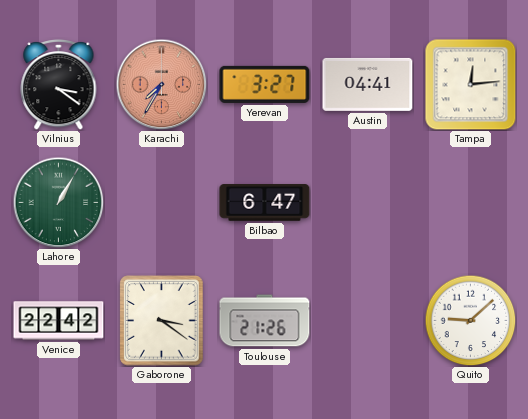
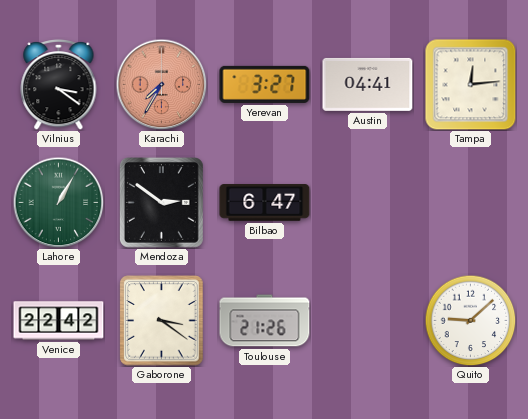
Mendoza: none -> 2:51
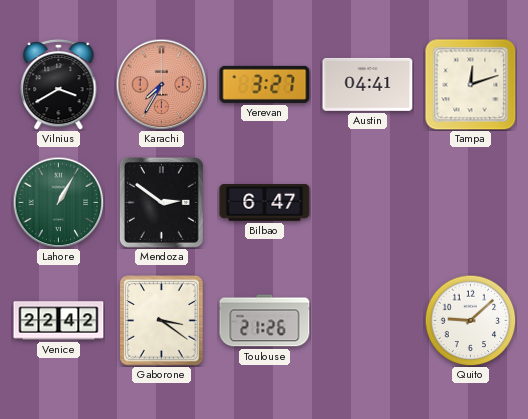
Vilnius: 3:21 -> 3:40
Tampa: 12:14 -> 12:12
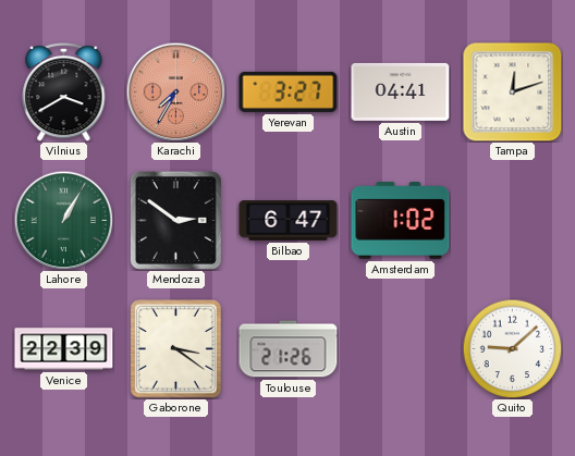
Amsterdam: none -> 1:02
Venice: 22:42 -> 22:39
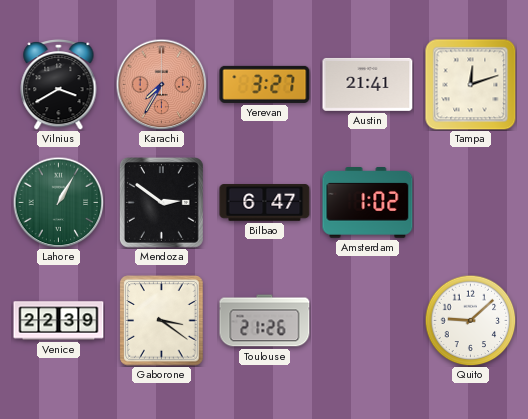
Austin: 04:41 -> 21:41
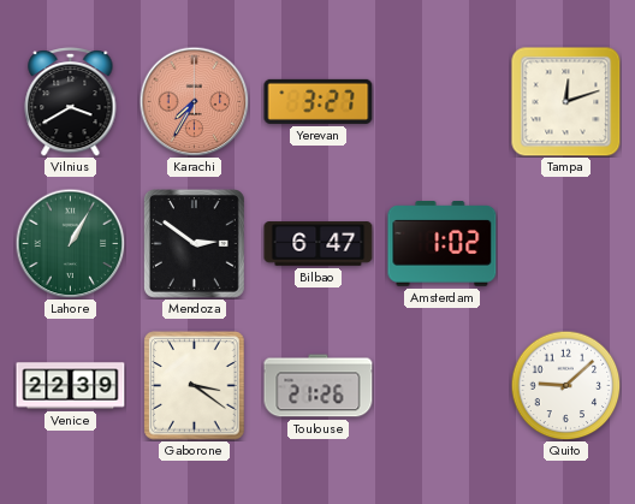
Austin: 21:41 -> none
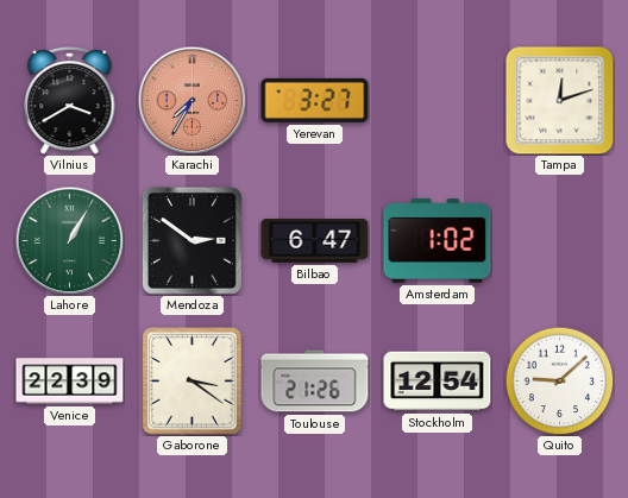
Stockholm: none -> 12:54
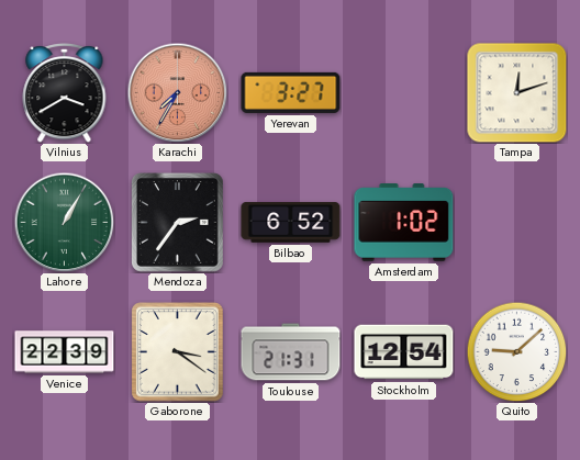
Mendoza: 2:51 -> 2:36
Bilbao: 6:47 -> 6:52
Toulouse: 21:26 -> 21:31
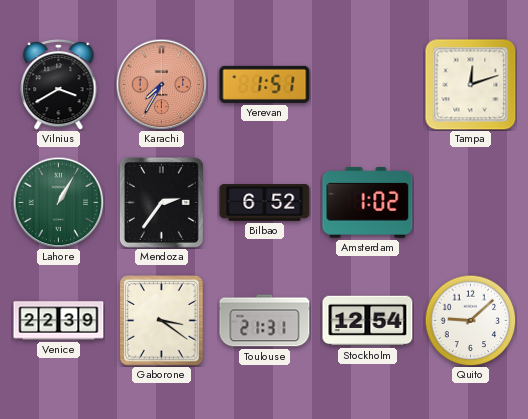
Yerevan: 3:27 -> 1:51
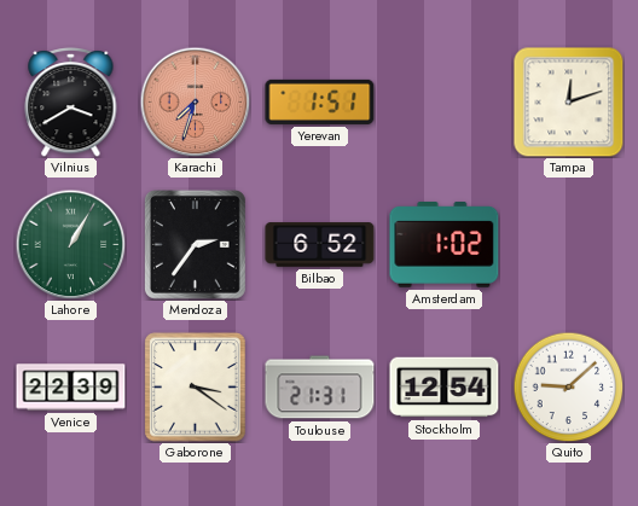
Karachi: 7:35 -> 7:33
